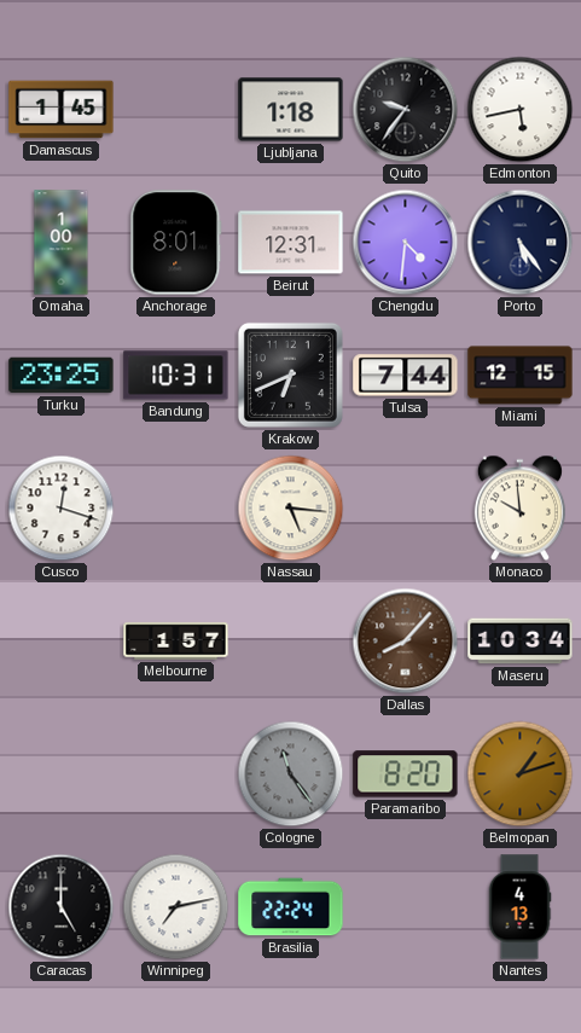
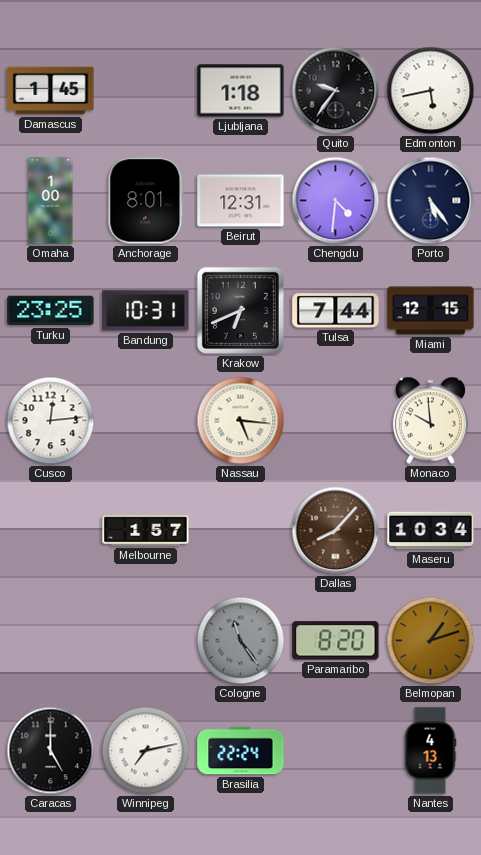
Cusco: 12:18 -> 12:14
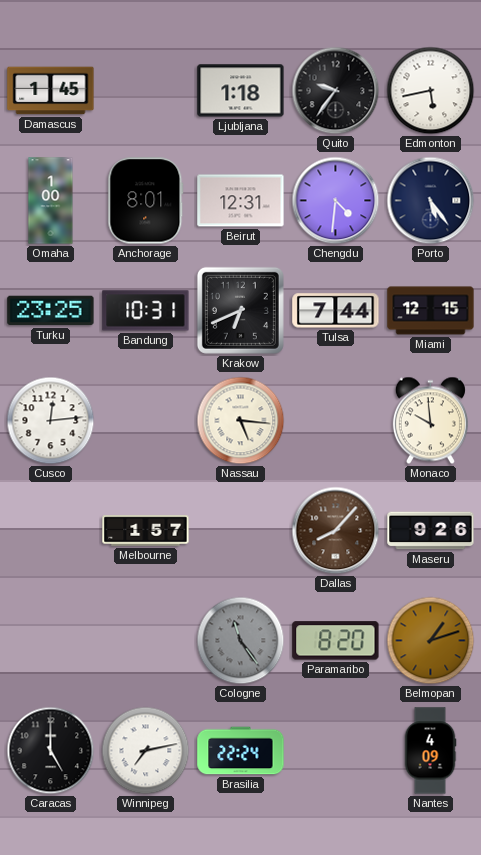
Maseru: 10:34 -> 9:26
Nantes: 4:13 -> 4:09
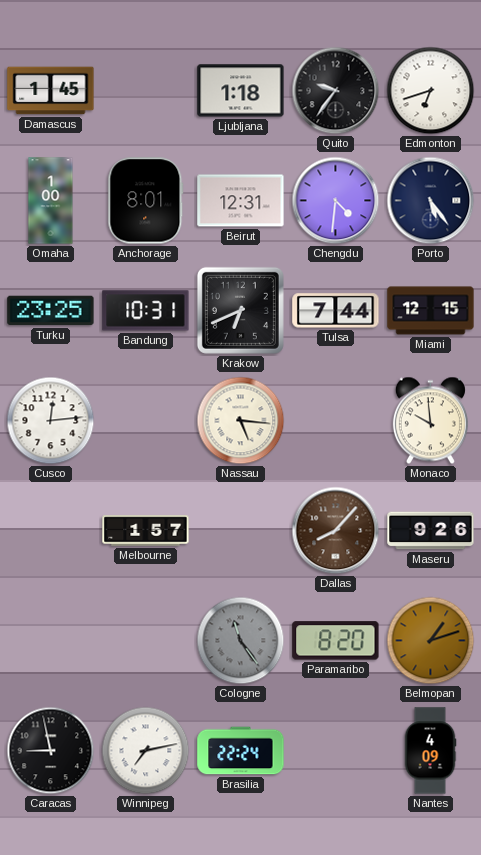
Edmonton: 5:43 -> 6:42
Caracas: 5:00 -> 8:58
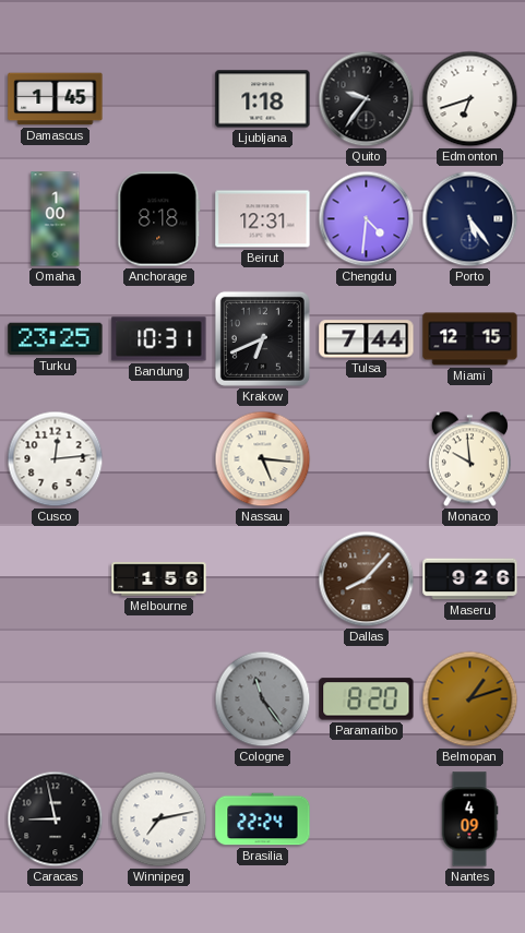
Anchorage: 8:01 -> 8:18
Melbourne: 1:57 -> 1:56
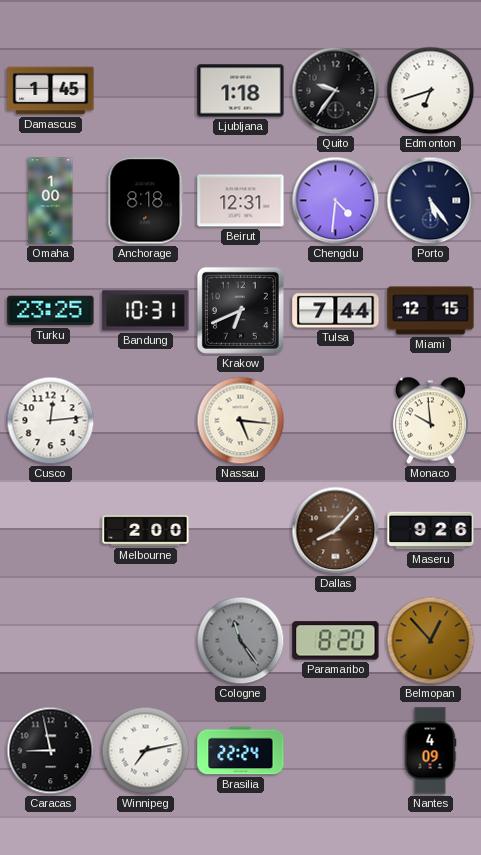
Melbourne: 1:56 -> 2:00
Belmopan: 1:12 -> 12:53
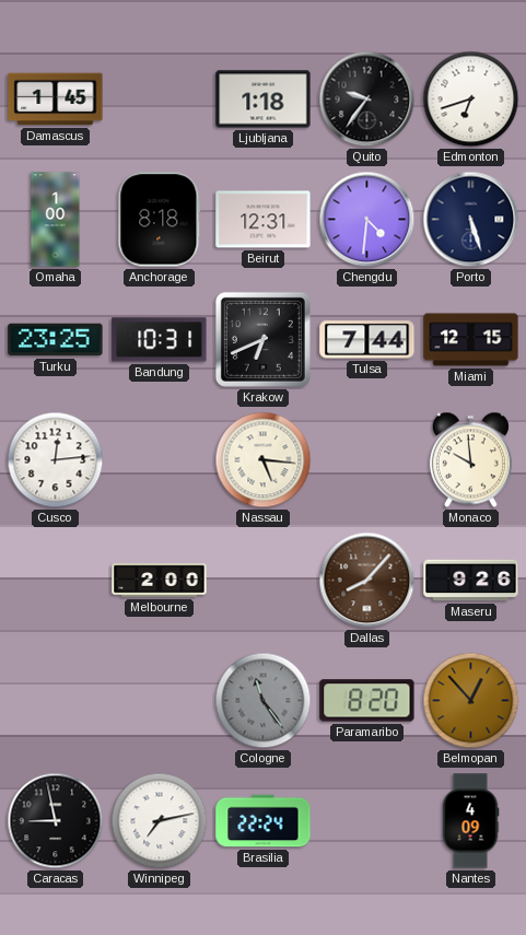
Porto: 5:24 -> 5:27
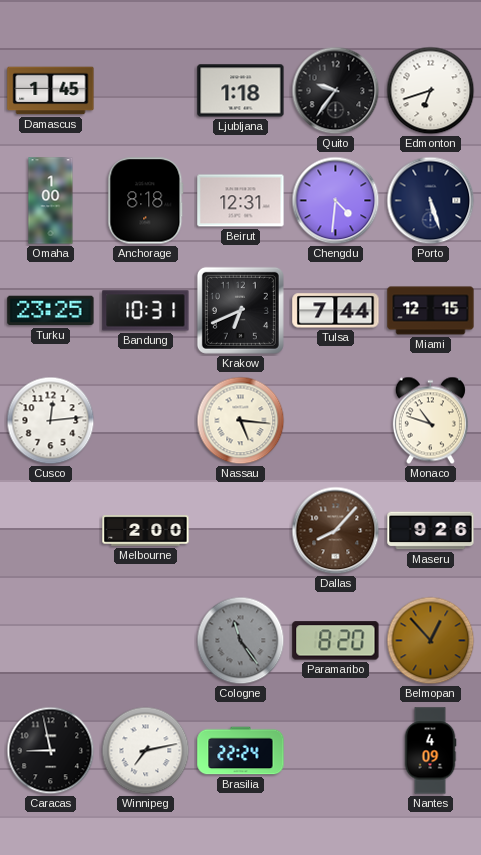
Monaco: 9:59 -> 10:48
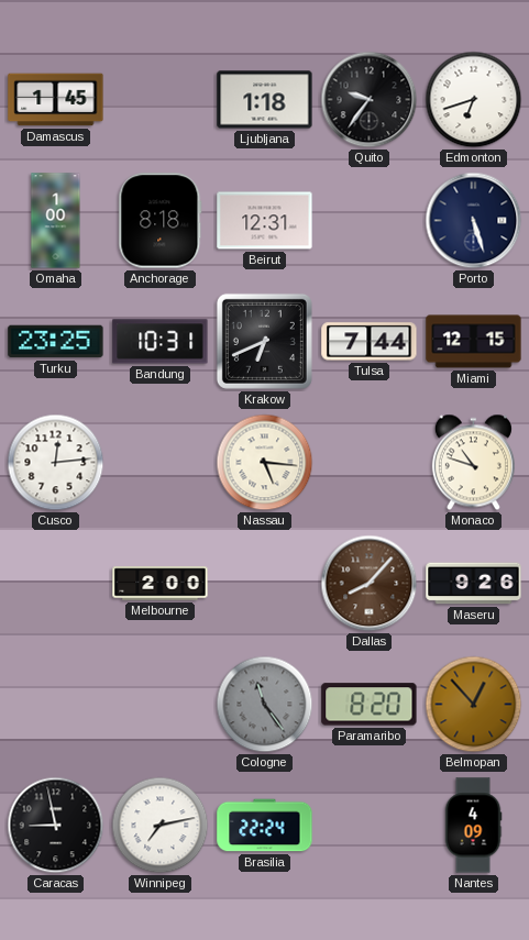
Chengdu: 4:31 -> none
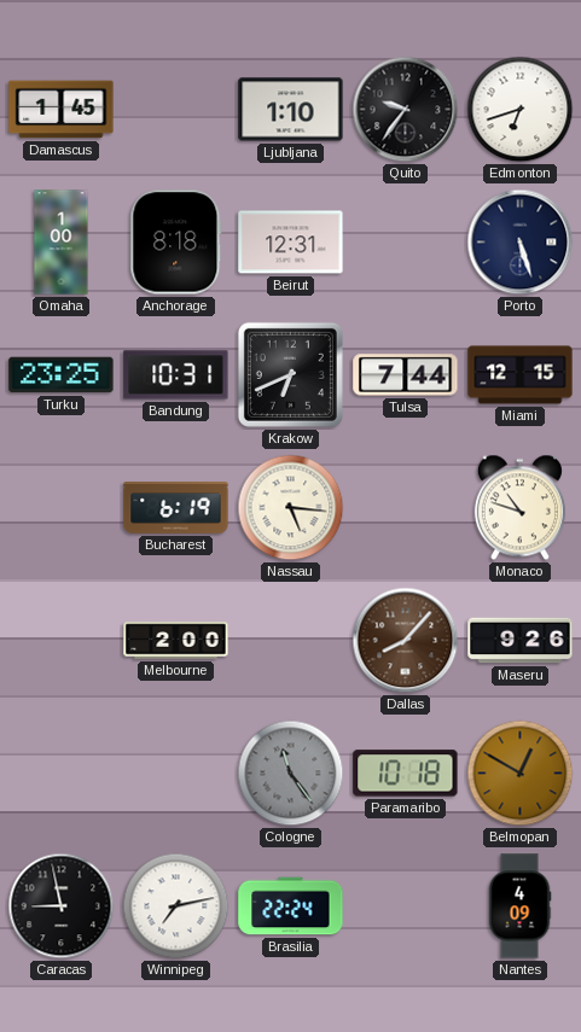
Ljubljana: 1:18 -> 1:10
Cusco: 12:14 -> none
Bucharest: none -> 6:19
Paramaribo: 8:20 -> 10:18
Belmopan: 12:53 -> 12:50
